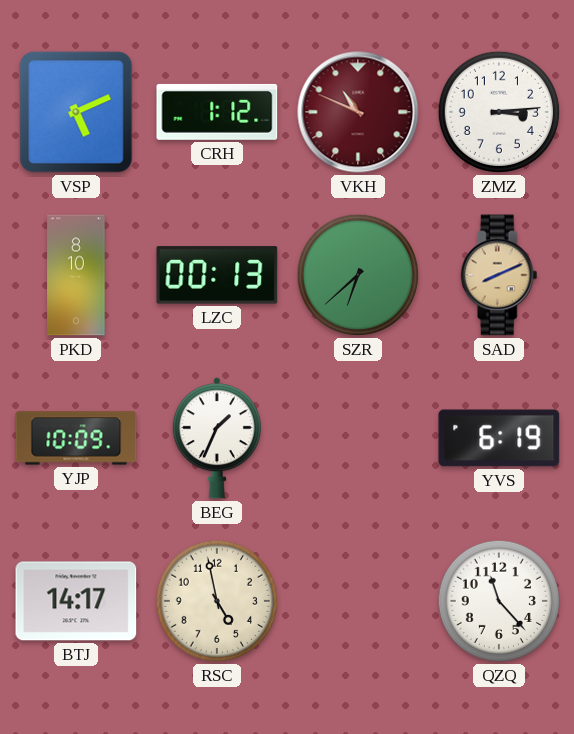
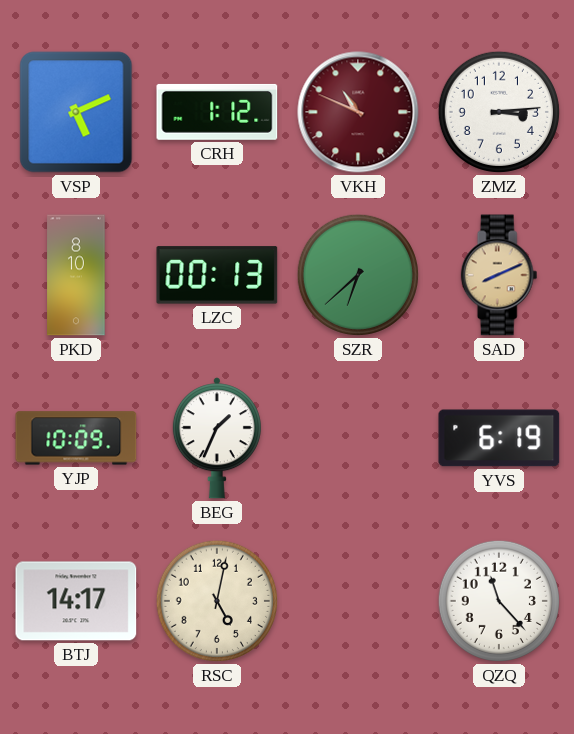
RSC: 4:58 -> 5:02
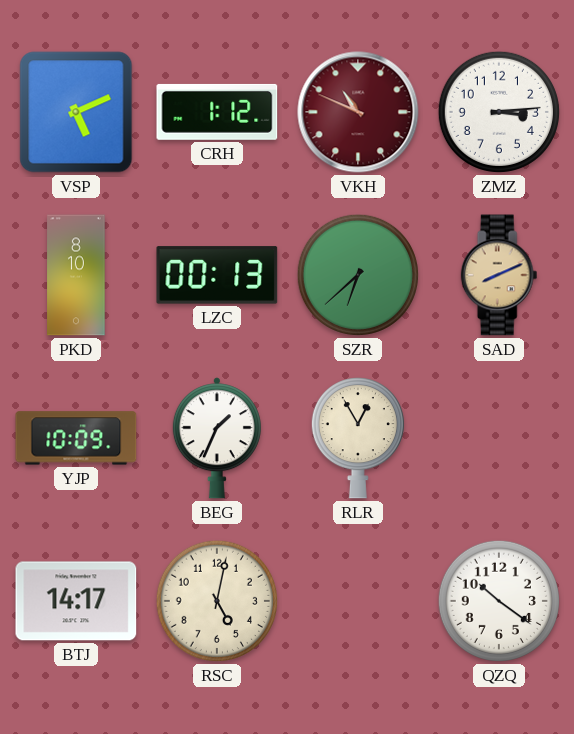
RLR: none -> 12:55
YVS: 6:19 -> none
QZQ: 11:23 -> 10:21
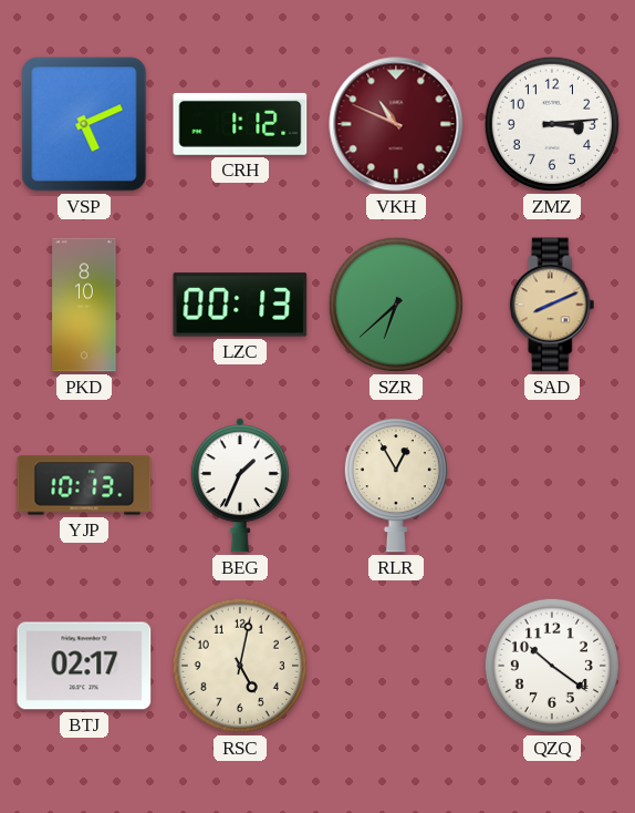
YJP: 10:09 -> 10:13
BTJ: 14:17 -> 02:17
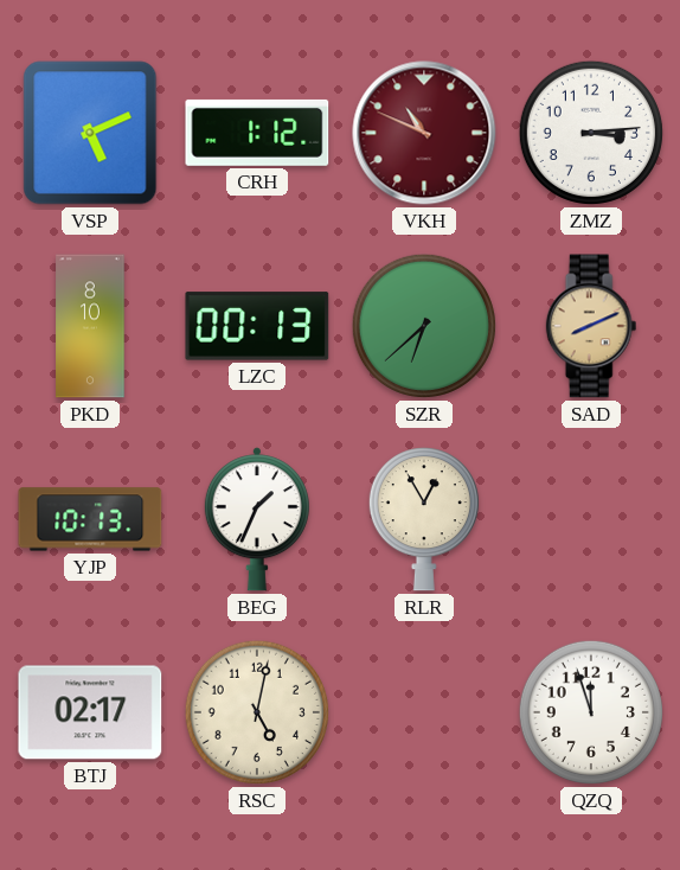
QZQ: 10:21 -> 11:57
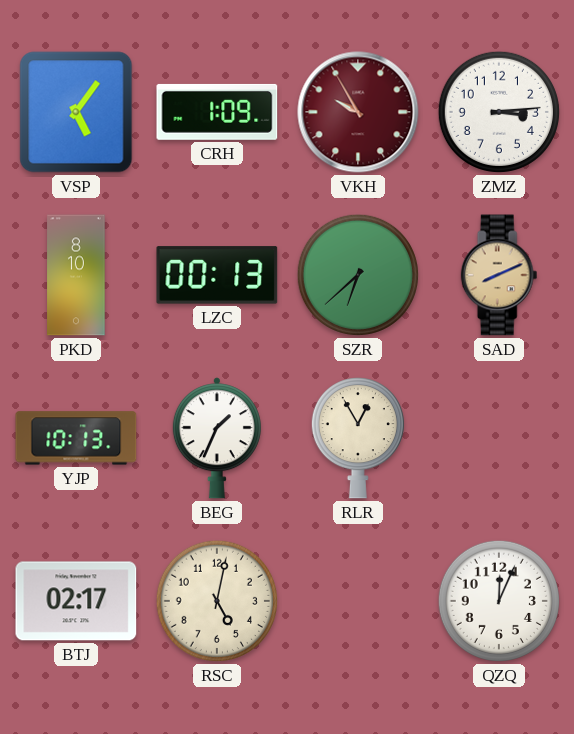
VSP: 5:11 -> 5:06
CRH: 1:12 -> 1:09
VKH: 10:49 -> 9:55
QZQ: 11:57 -> 12:04
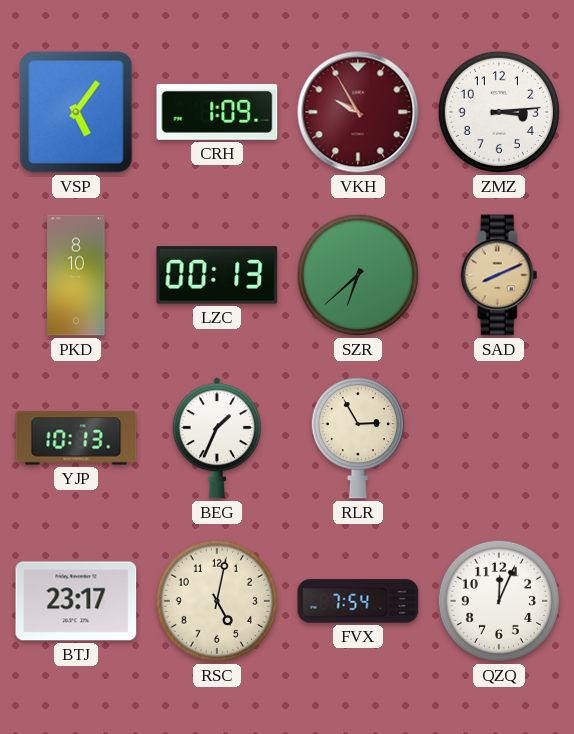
RLR: 12:55 -> 2:55
BTJ: 02:17 -> 23:17
FVX: none -> 7:54
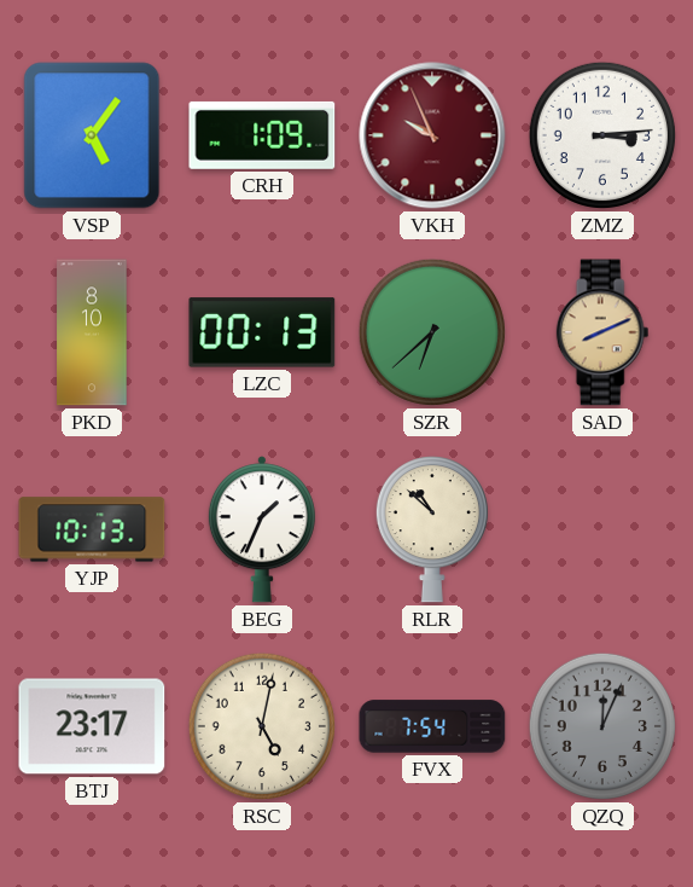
VKH: 9:55 -> 9:56
RLR: 2:55 -> 10:52
QZQ dial: white -> grey
